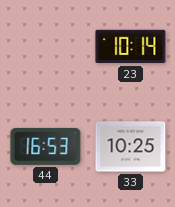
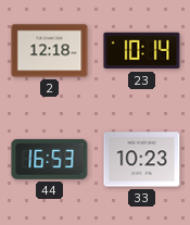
2: none -> 12:18
33: 10:25 -> 10:23
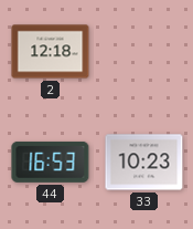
23: 10:14 -> none
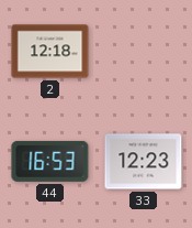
33: 10:23 -> 12:23
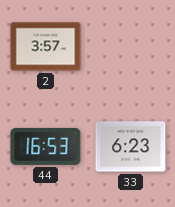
2: 12:18 -> 3:57
33: 12:23 -> 6:23
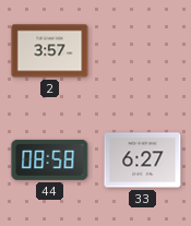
44: 16:53 -> 08:58
33: 6:23 -> 6:27
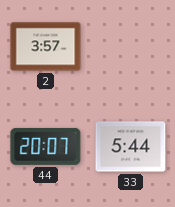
44: 08:58 -> 20:07
33: 6:27 -> 5:44
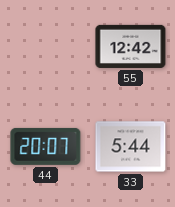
2: 3:57 -> none
55: none -> 12:42
